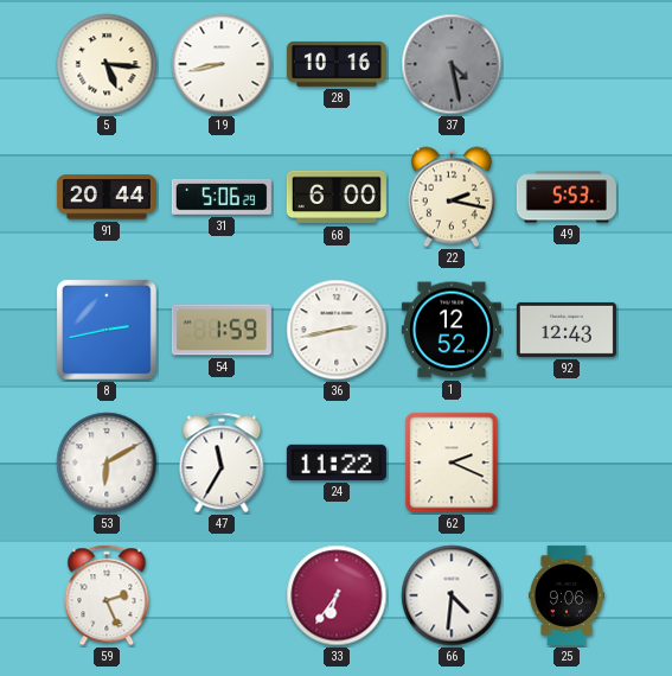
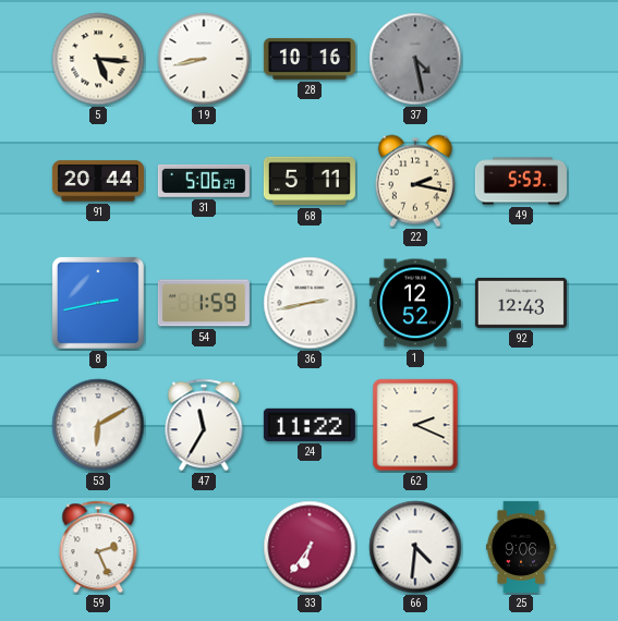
68: 6:00 -> 5:11
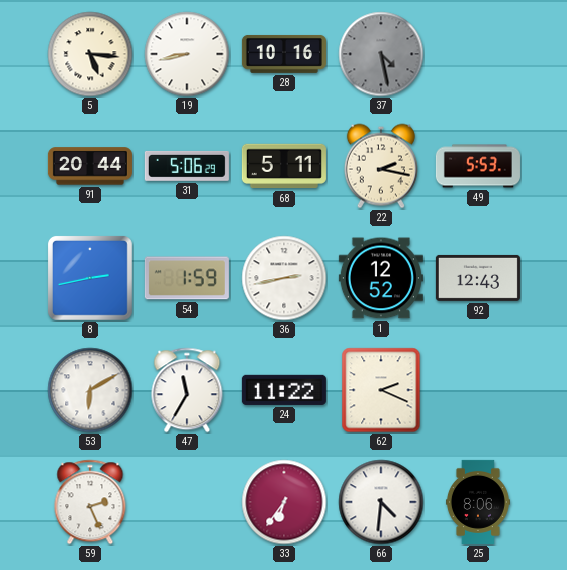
25: 9:06 -> 8:06
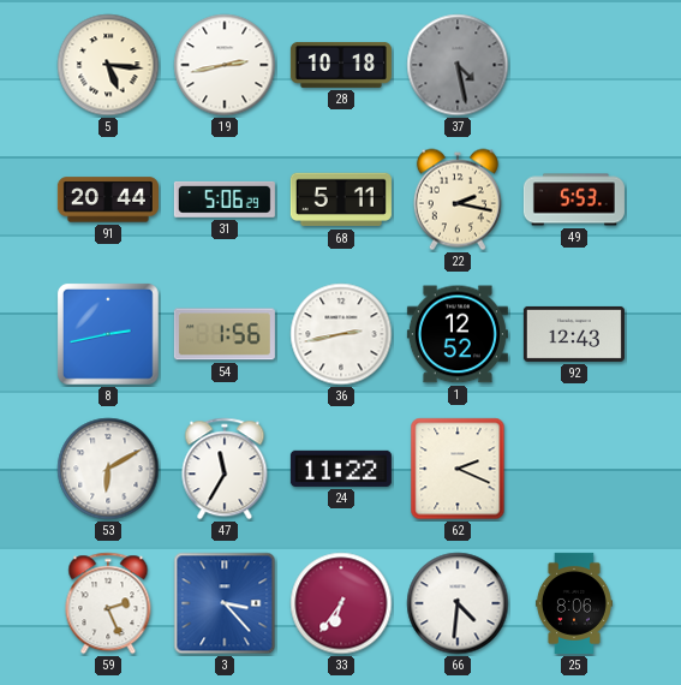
19: 8:43 -> 2:43
28: 10:16 -> 10:18
54: 1:59 -> 1:56
3: none -> 3:23
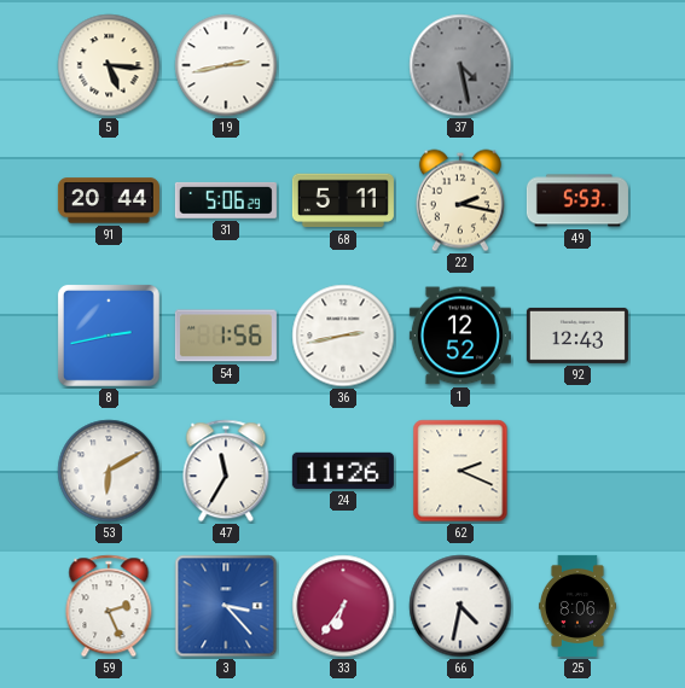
28: 10:18 -> none
24: 11:22 -> 11:26
66: 4:31 -> 4:32
